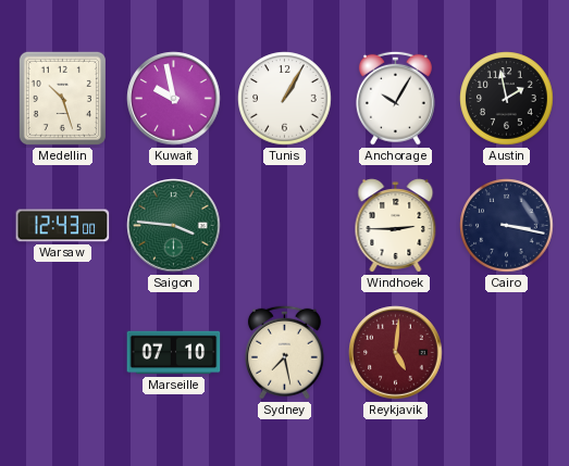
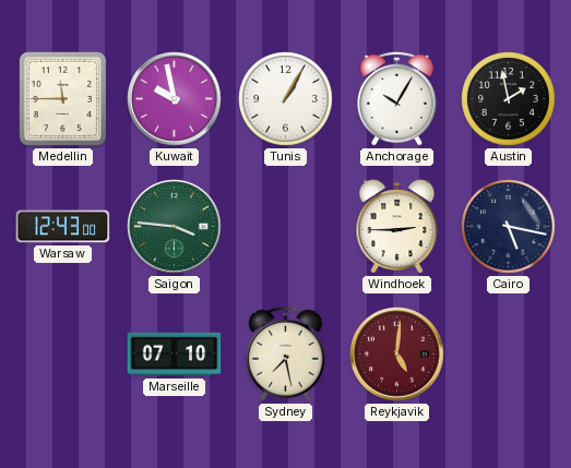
Medellin: 10:27 -> 11:45
Cairo: 3:17 -> 5:17
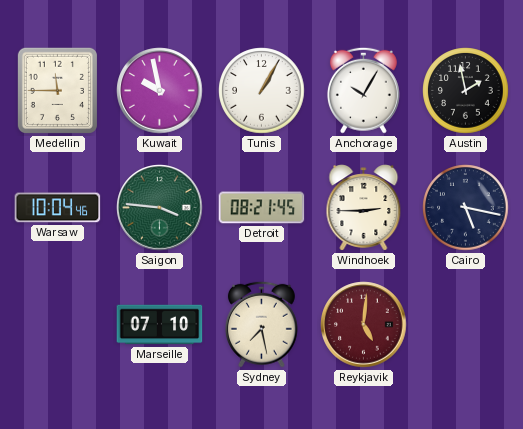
Warsaw: 12:43 -> 10:04
Detroit: none -> 08:21
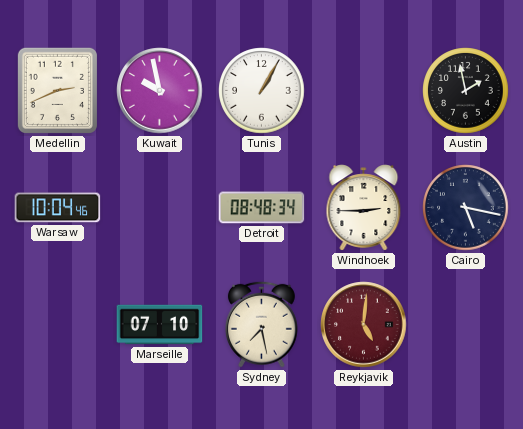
Medellin: 11:45 -> 2:41
Anchorage: 10:05 -> none
Saigon: 3:46 -> none
Detroit: 08:21 -> 08:48
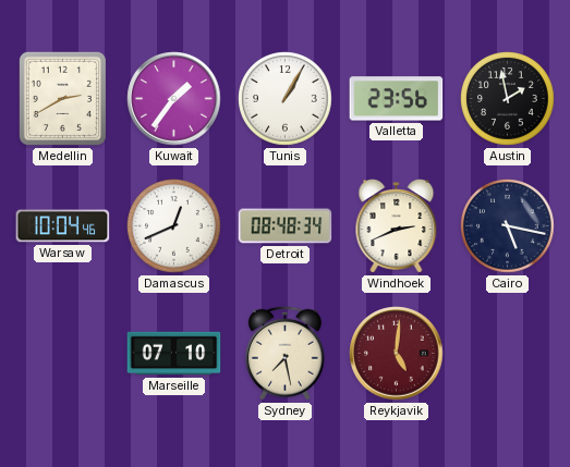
Medellin: 2:41 -> 2:40
Kuwait: 9:58 -> 1:36
Valletta: none -> 23:56
Damascus: none -> 12:41
Windhoek: 2:45 -> 2:41
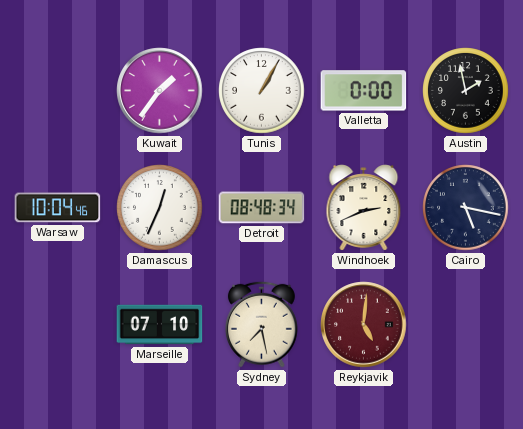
Medellin: 2:40 -> none
Valletta: 23:56 -> 0:00
Damascus: 12:41 -> 12:34
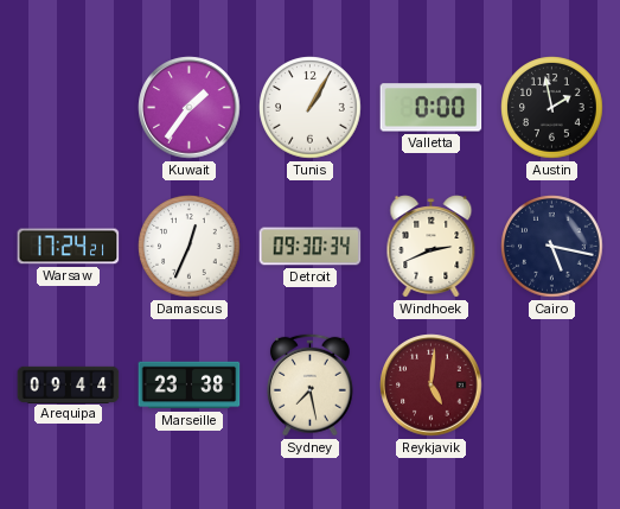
Warsaw: 10:04 -> 17:24
Detroit: 08:48 -> 09:30
Arequipa: none -> 09:44
Marseille: 07:10 -> 23:38
